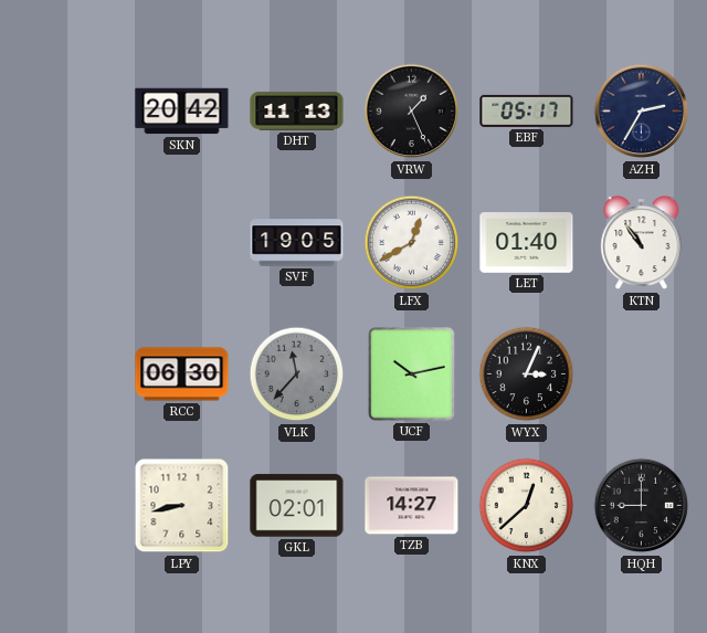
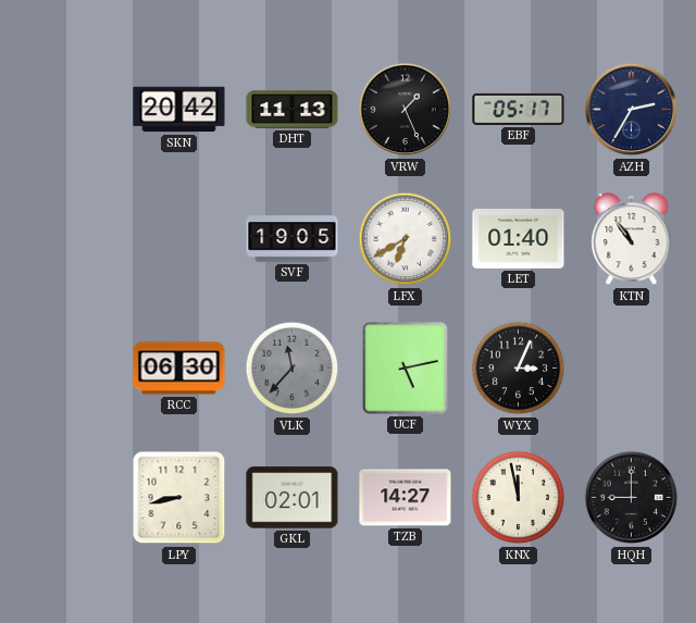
LFX: 12:40 -> 6:40
UCF: 10:13 -> 5:13
KNX: 12:38 -> 11:58
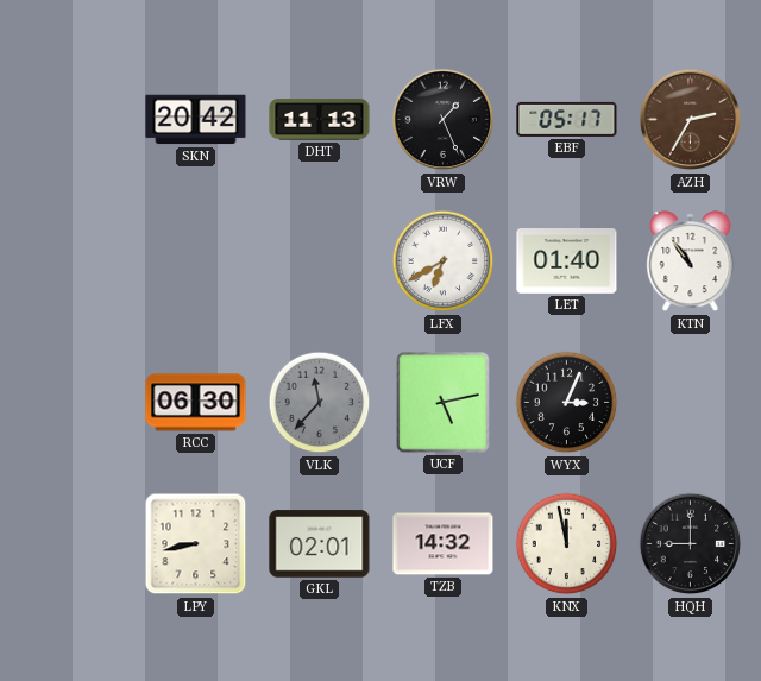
AZH dial: navy -> brown
SVF: 19:05 -> none
TZB: 14:27 -> 14:32
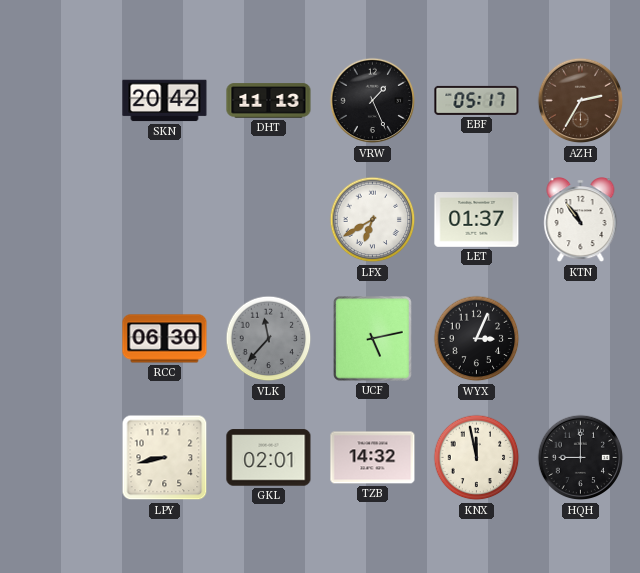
LET: 01:40 -> 01:37
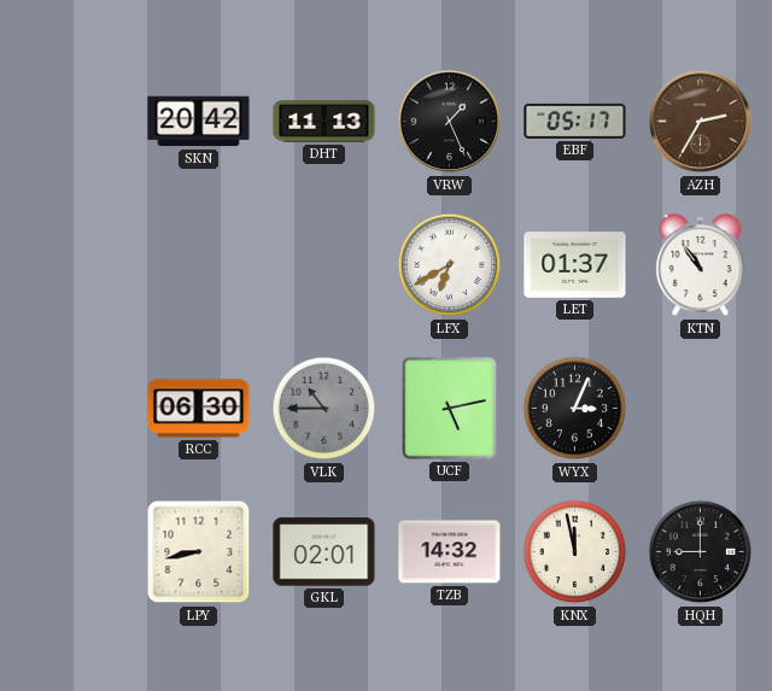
VLK: 11:37 -> 10:45
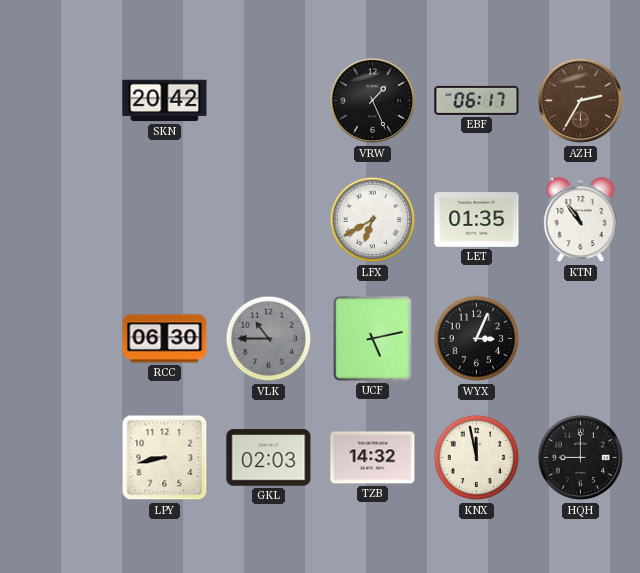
DHT: 11:13 -> none
EBF: 05:17 -> 06:17
LET: 01:37 -> 01:35
GKL: 02:01 -> 02:03
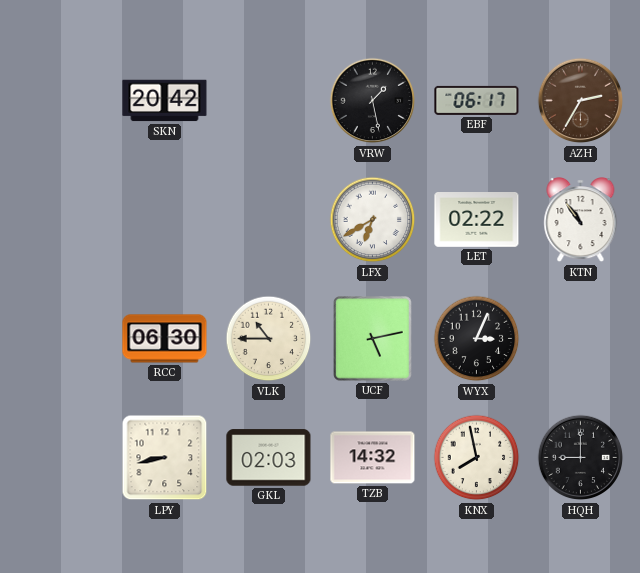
VRW: 1:26 -> 1:28
LET: 01:35 -> 02:22
VLK dial: grey -> cream
KNX: 11:58 -> 7:58
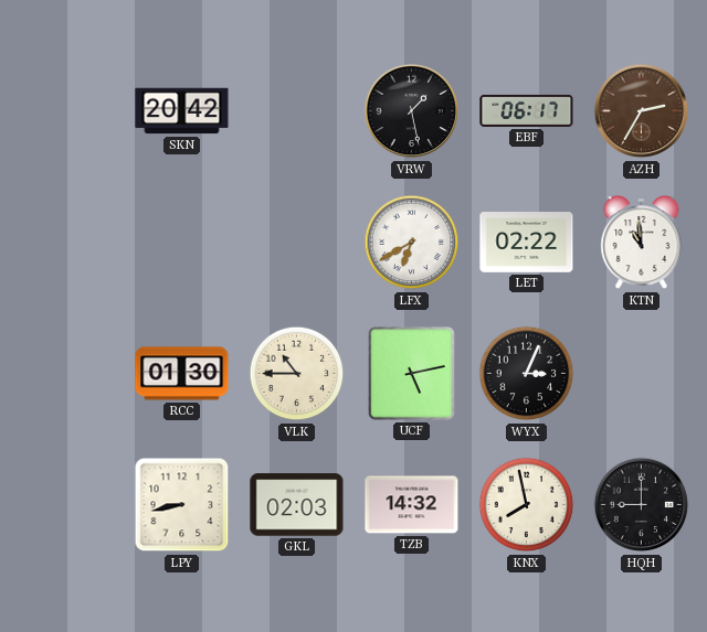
KTN: 10:54 -> 10:59
RCC: 06:30 -> 01:30
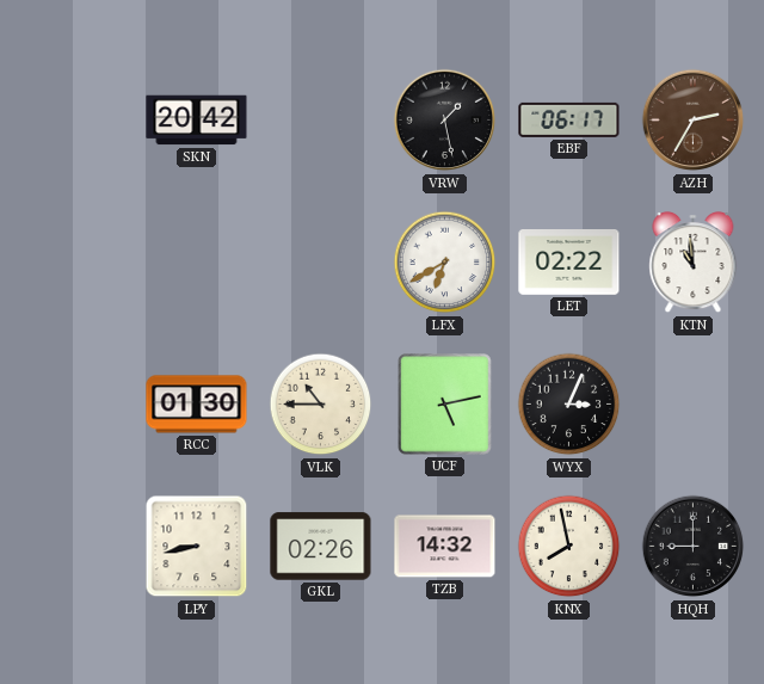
GKL: 02:03 -> 02:26
